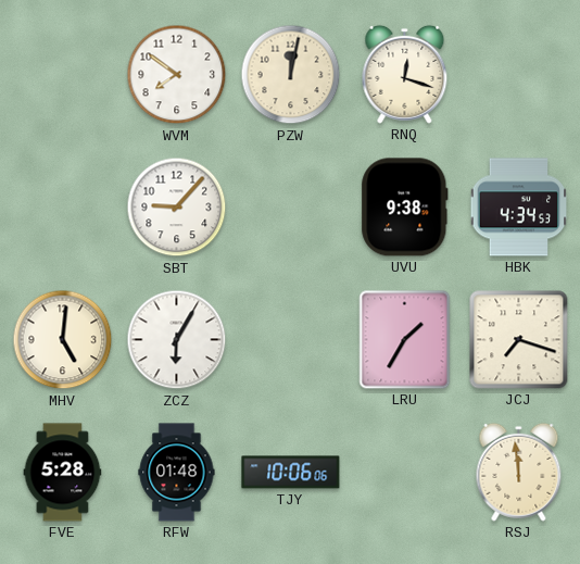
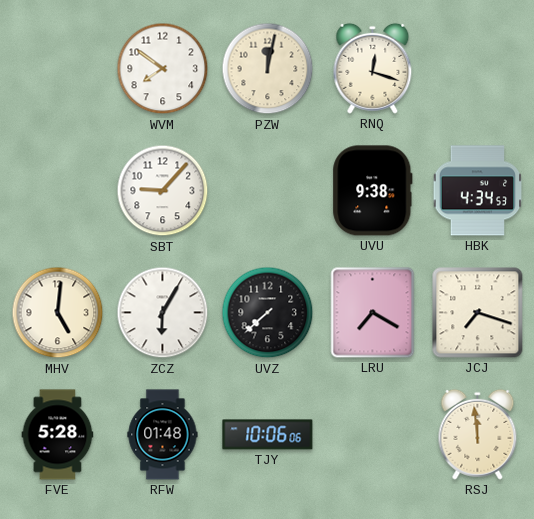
UVZ: none -> 7:38
LRU: 1:35 -> 7:20
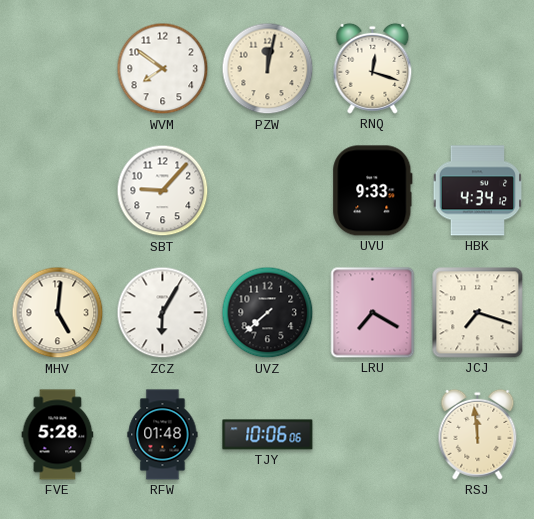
UVU: 9:38 -> 9:33
HBK: 4:34:53 -> 4:34:12
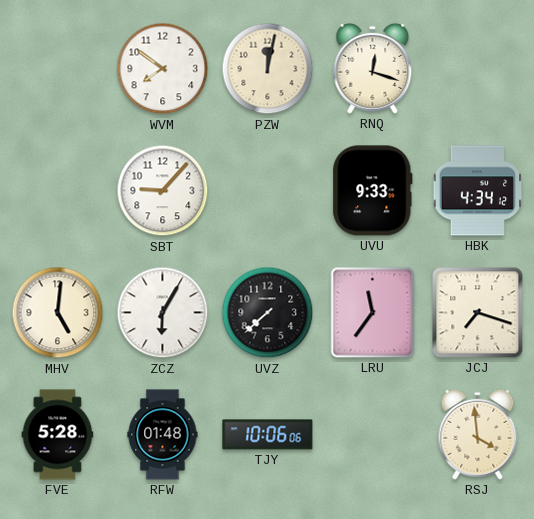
LRU: 7:20 -> 11:36
RSJ: 11:59 -> 3:59
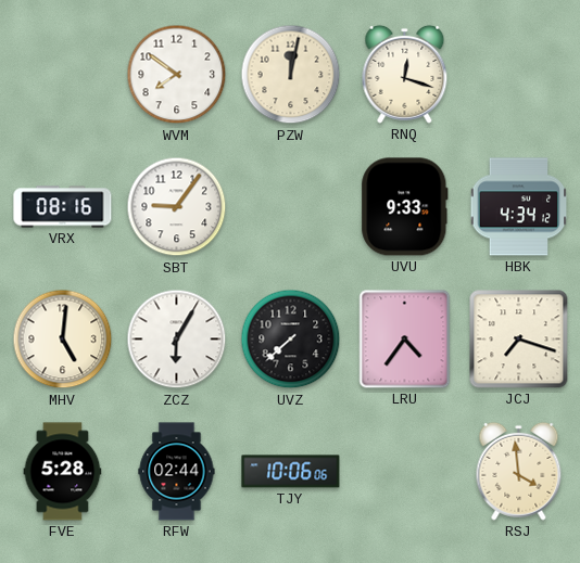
VRX: none -> 08:16
SBT: 9:07 -> 9:06
LRU: 11:36 -> 4:36
RFW: 01:48 -> 02:44
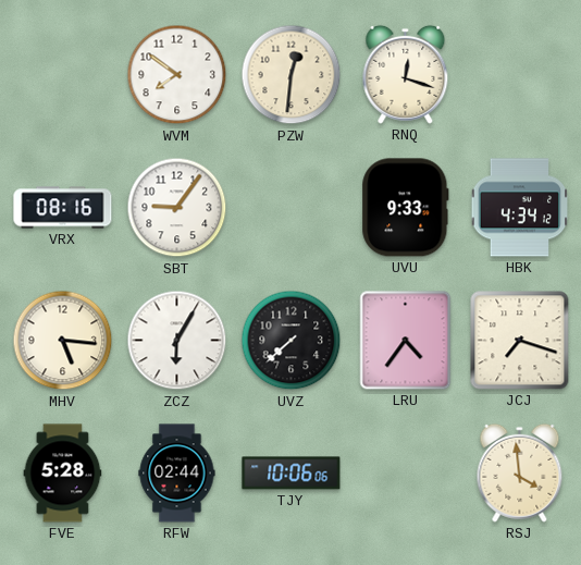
PZW: 12:02 -> 12:31
MHV: 5:01 -> 5:16
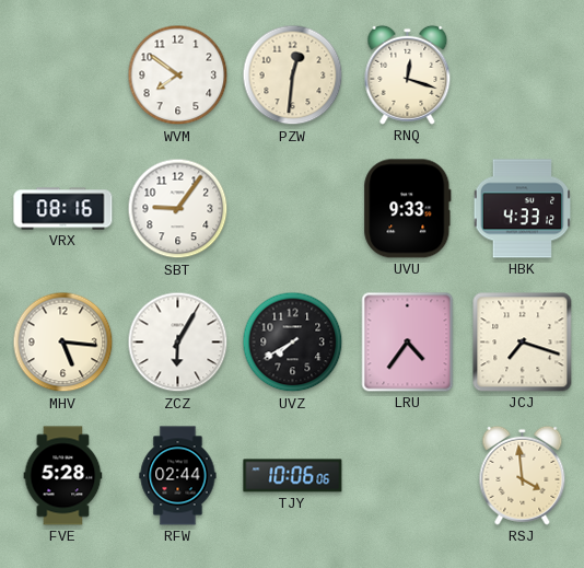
HBK: 4:34 -> 4:33
UVZ: 7:38 -> 7:40
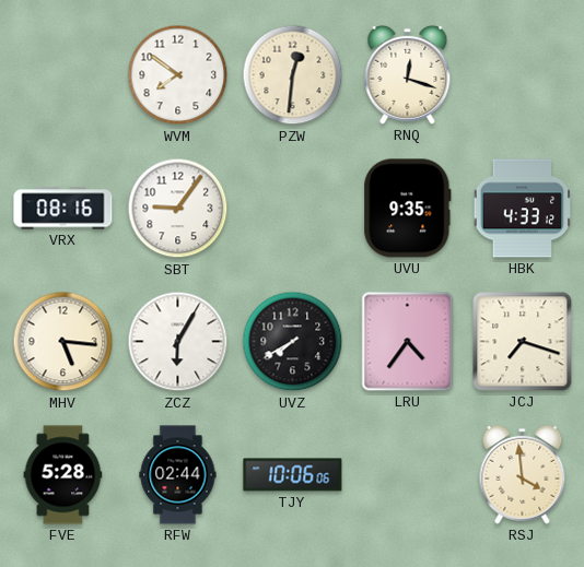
UVU: 9:33 -> 9:35
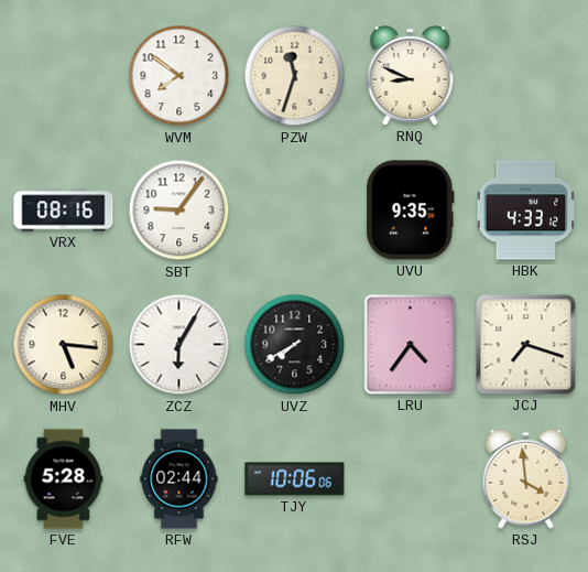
PZW: 12:31 -> 11:33
RNQ: 12:18 -> 8:49
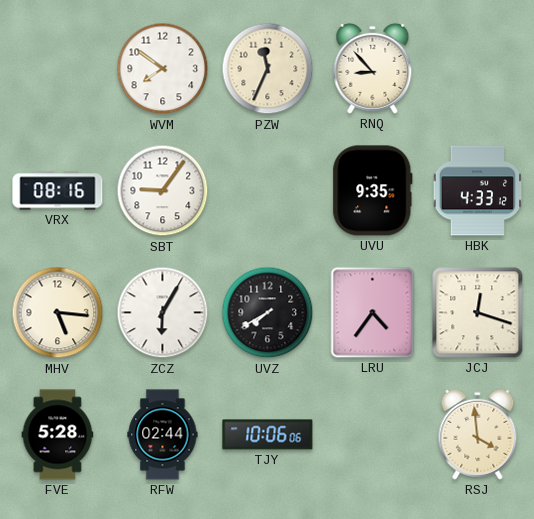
PZW: 11:33 -> 11:34
RNQ: 8:49 -> 8:53
JCJ: 7:18 -> 12:18
